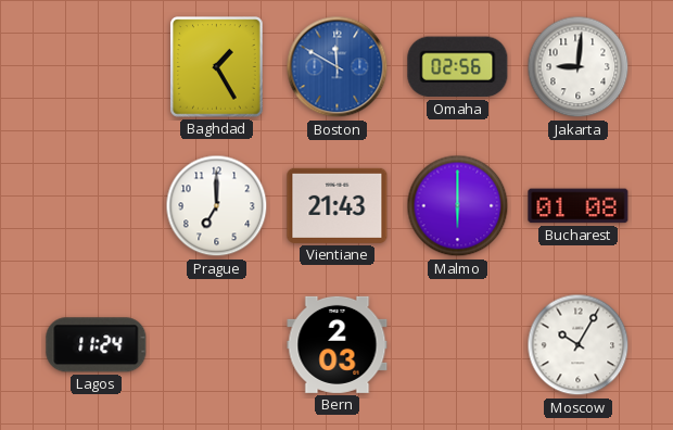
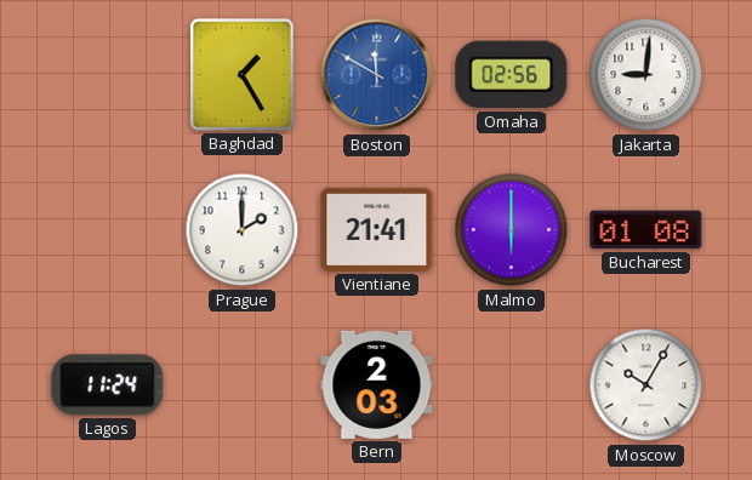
Prague: 7:00 -> 2:00
Vientiane: 21:43 -> 21:41
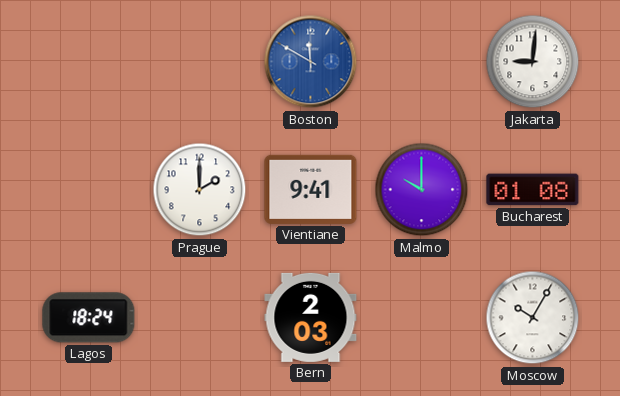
Baghdad: 1:25 -> none
Omaha: 02:56 -> none
Vientiane: 21:41 -> 9:41
Malmo: 6:00 -> 10:00
Lagos: 11:24 -> 18:24
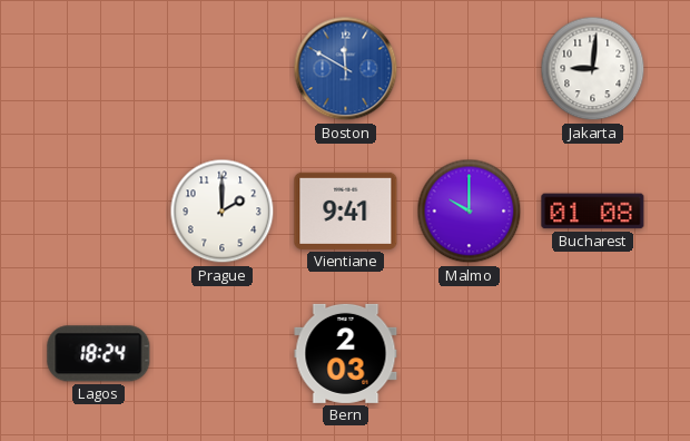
Moscow: 10:05 -> none
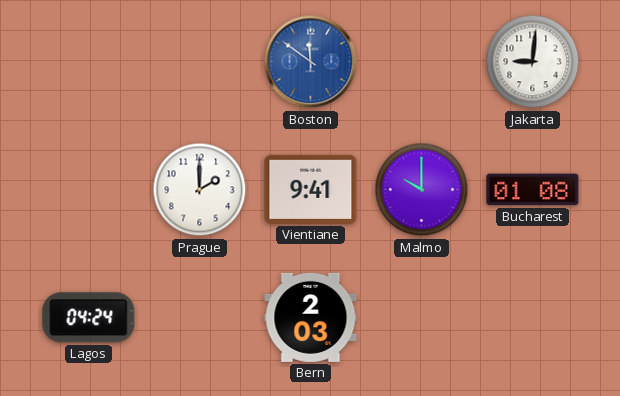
Boston: 11:50 -> 11:51
Lagos: 18:24 -> 04:24
